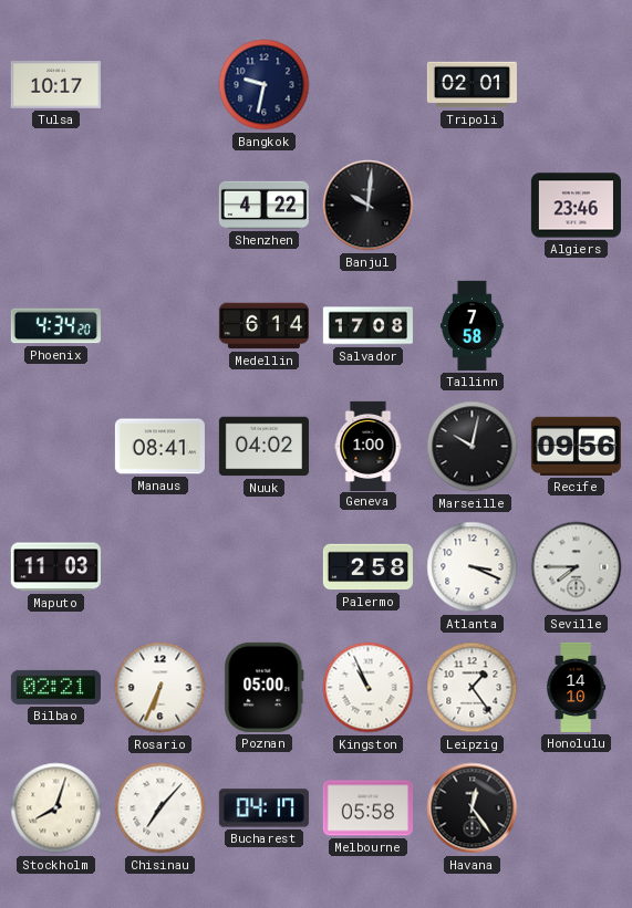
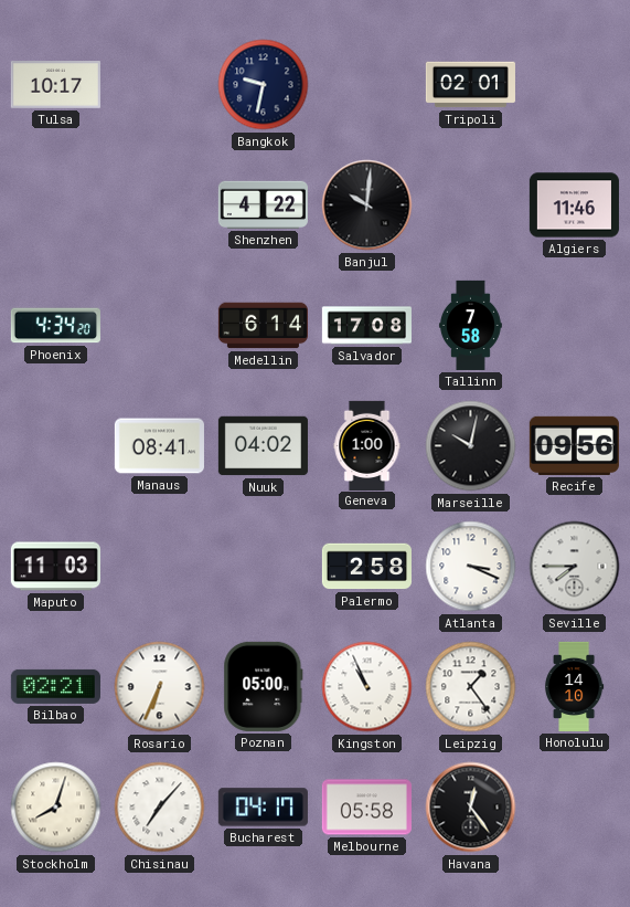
Algiers: 23:46 -> 11:46
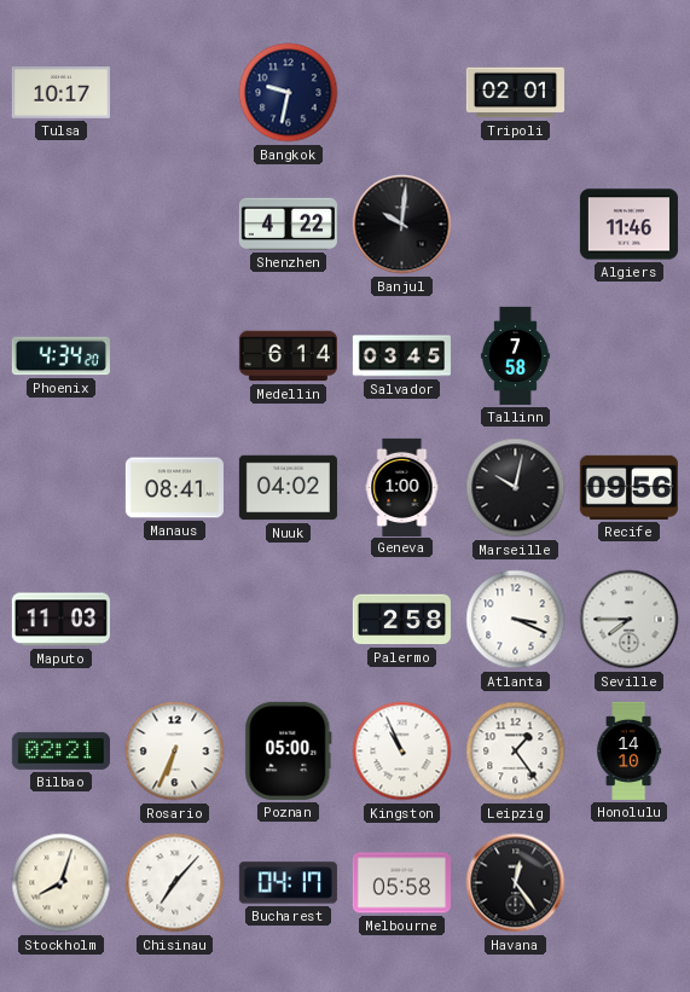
Salvador: 17:08 -> 03:45
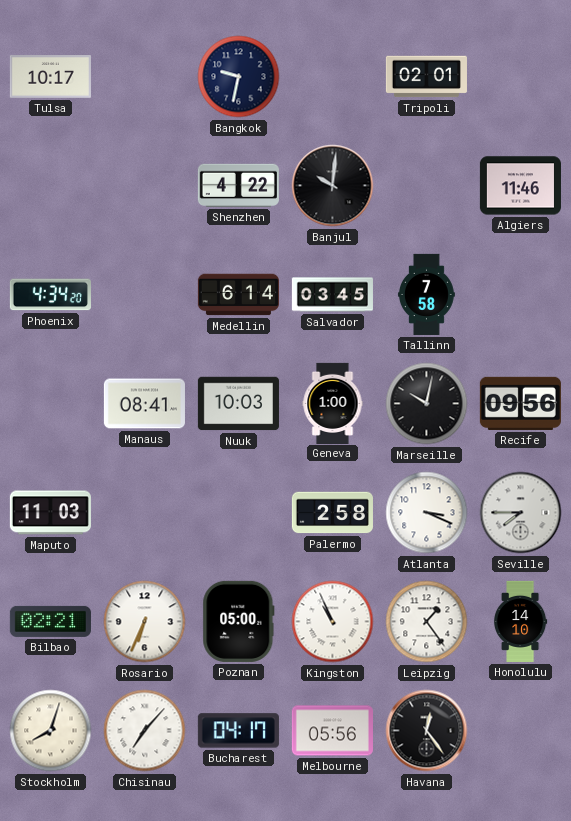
Nuuk: 04:02 -> 10:03
Melbourne: 05:58 -> 05:56
